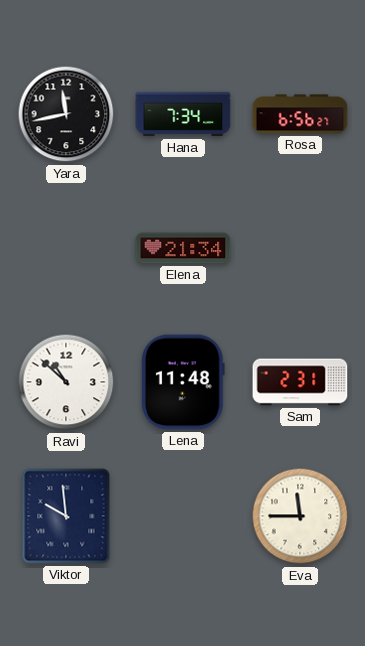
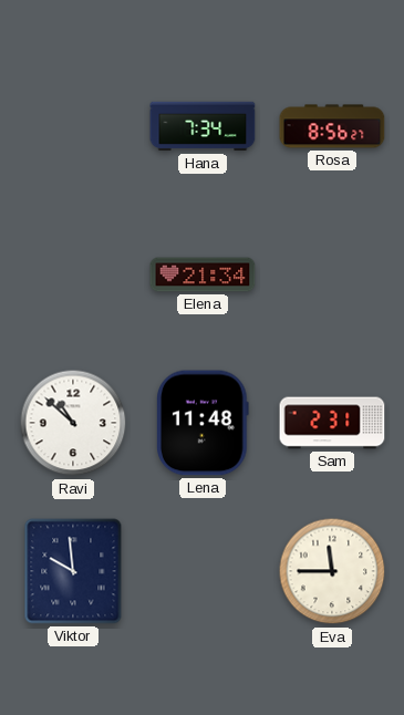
Yara: 11:43 -> none
Rosa: 6:56 -> 8:56
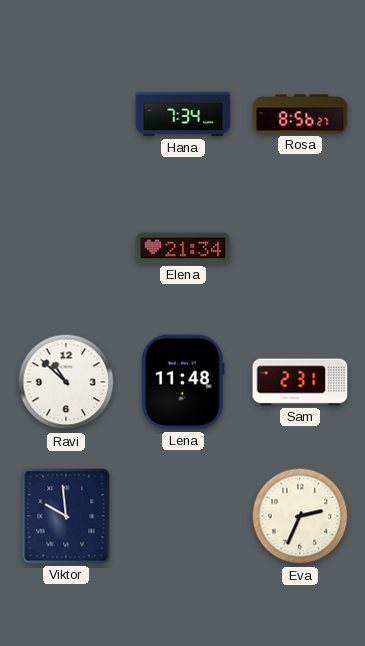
Eva: 11:45 -> 2:34
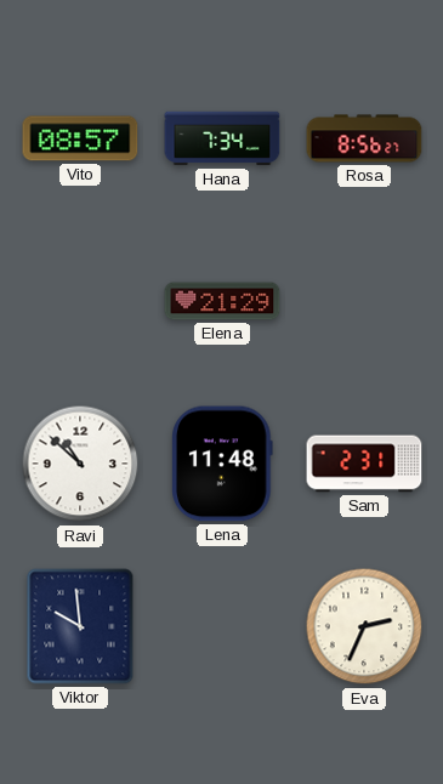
Vito: none -> 08:57
Elena: 21:34 -> 21:29
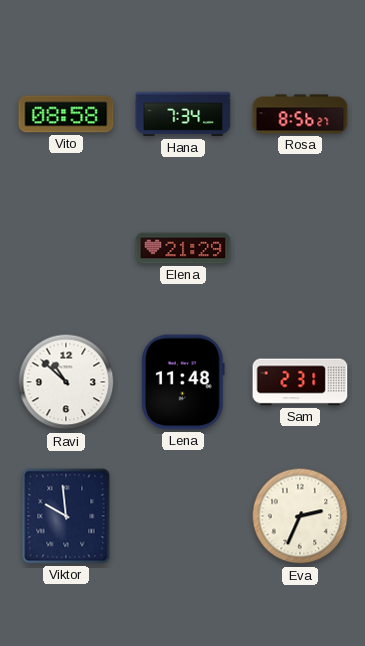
Vito: 08:57 -> 08:58
